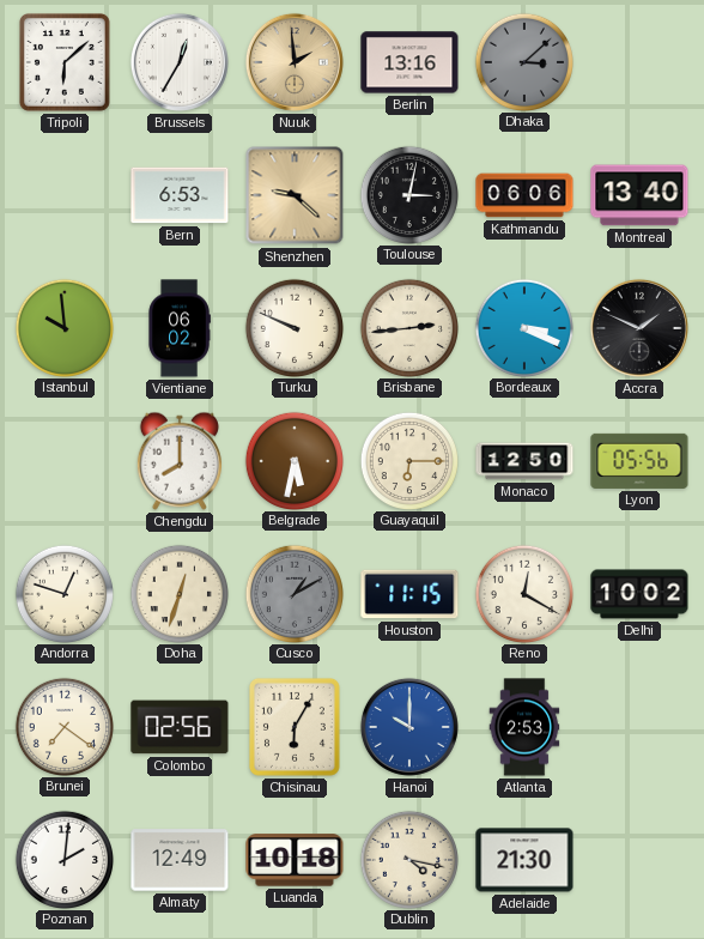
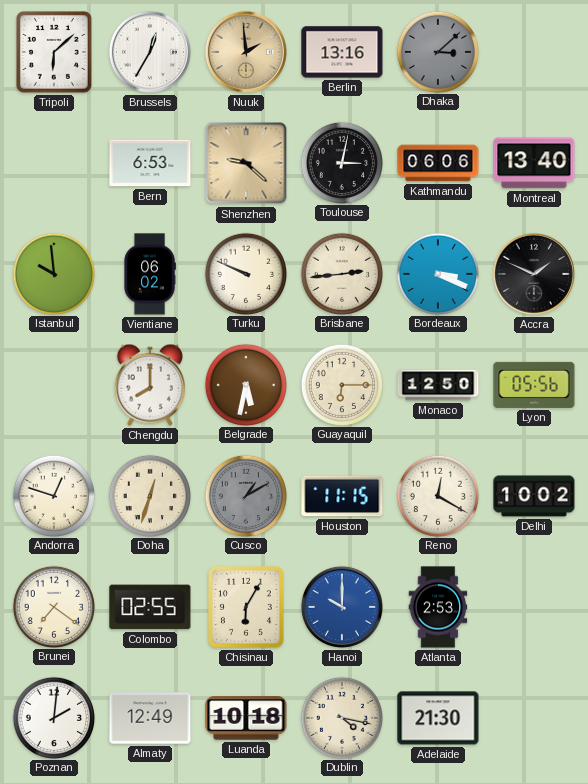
Colombo: 02:56 -> 02:55
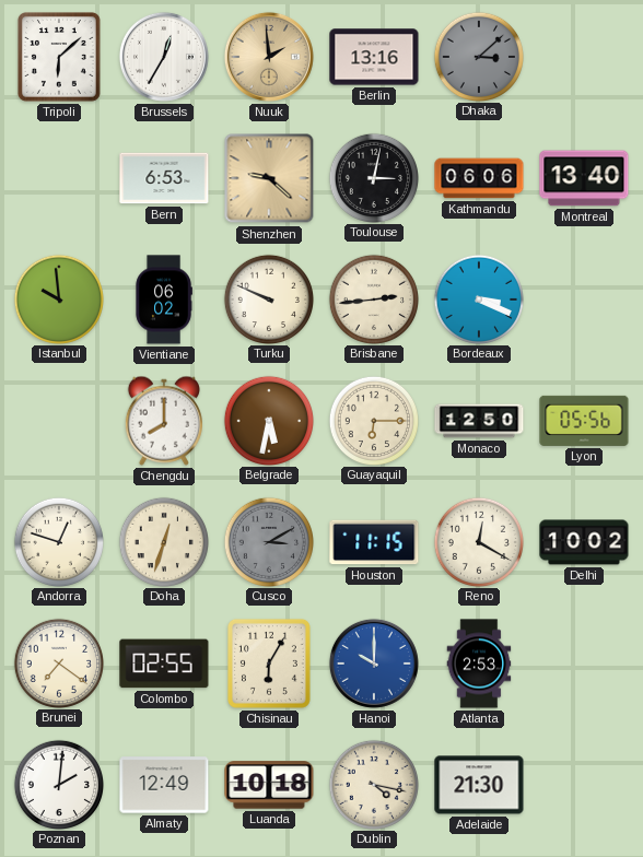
Accra: 1:49 -> none
Cusco: 1:10 -> 3:10
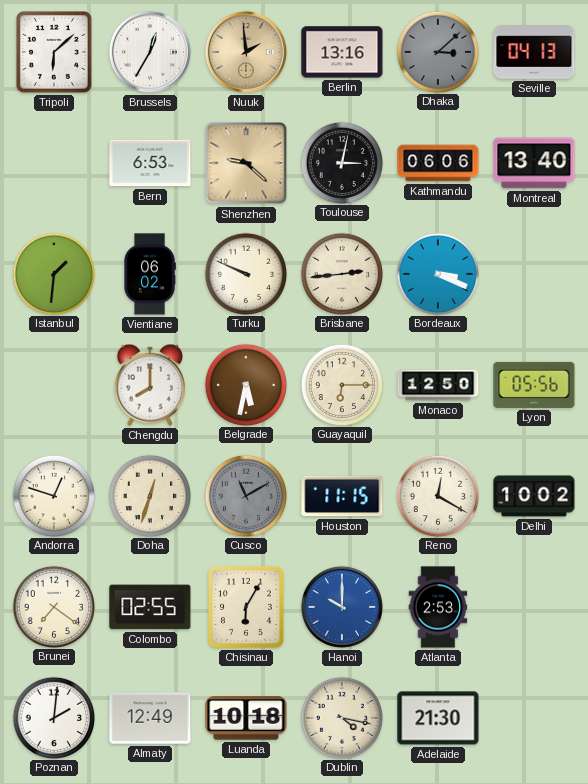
Seville: none -> 04:13
Istanbul: 9:59 -> 1:31
Cusco: 3:10 -> 11:10
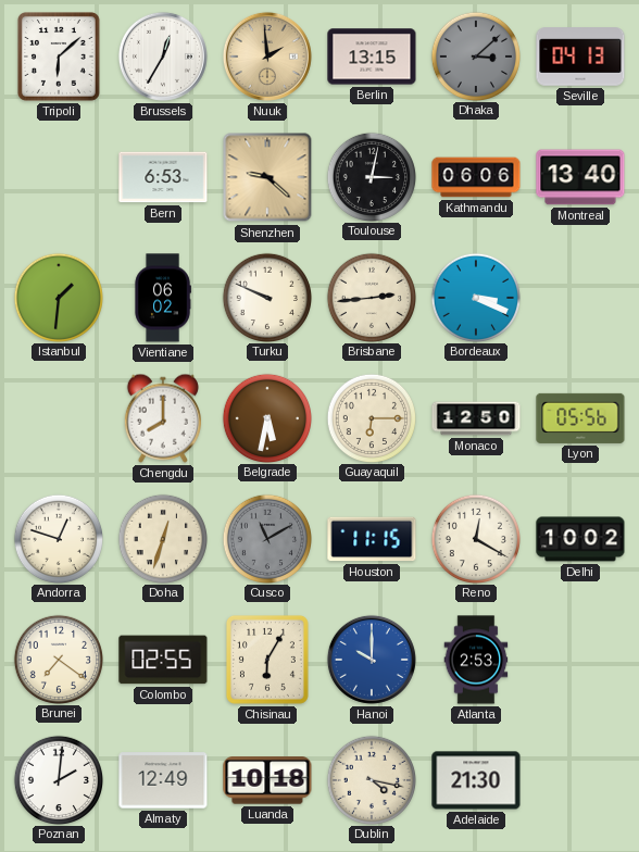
Berlin: 13:16 -> 13:15
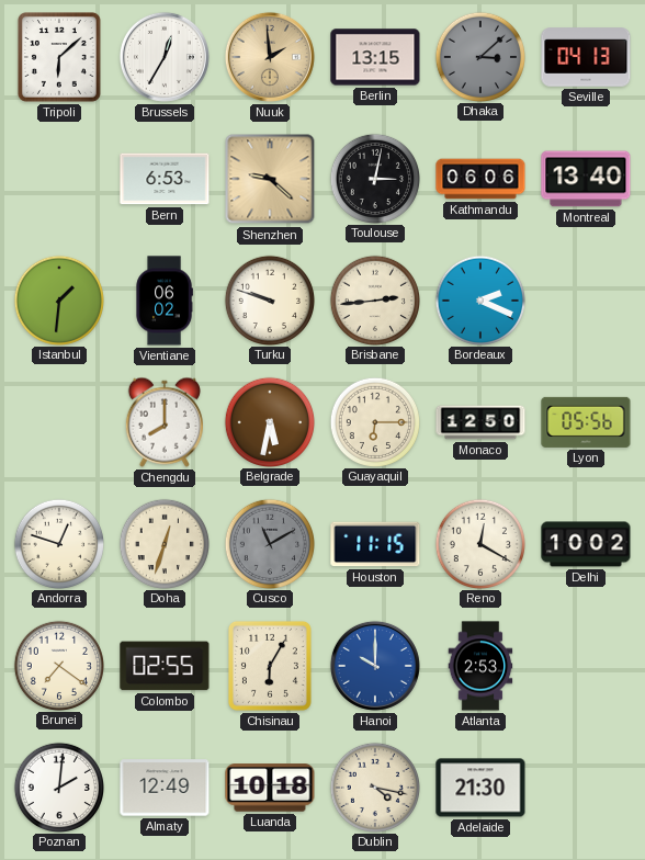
Turku: 9:49 -> 9:48
Bordeaux: 3:19 -> 2:19
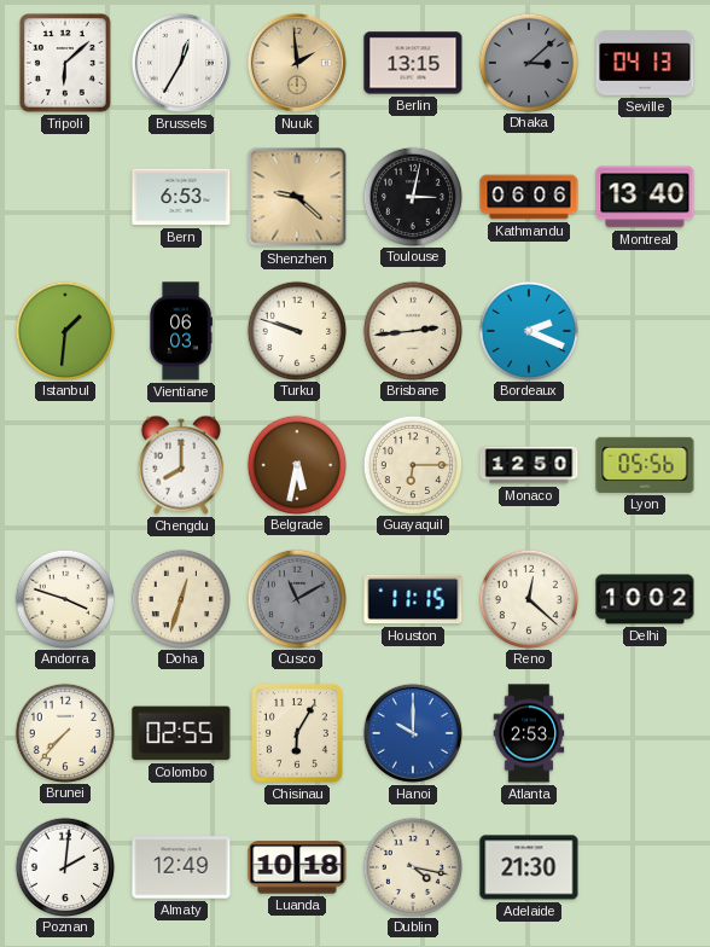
Vientiane: 06:02 -> 06:03
Andorra: 12:48 -> 3:48
Reno: 12:20 -> 12:22
Brunei: 7:21 -> 7:37
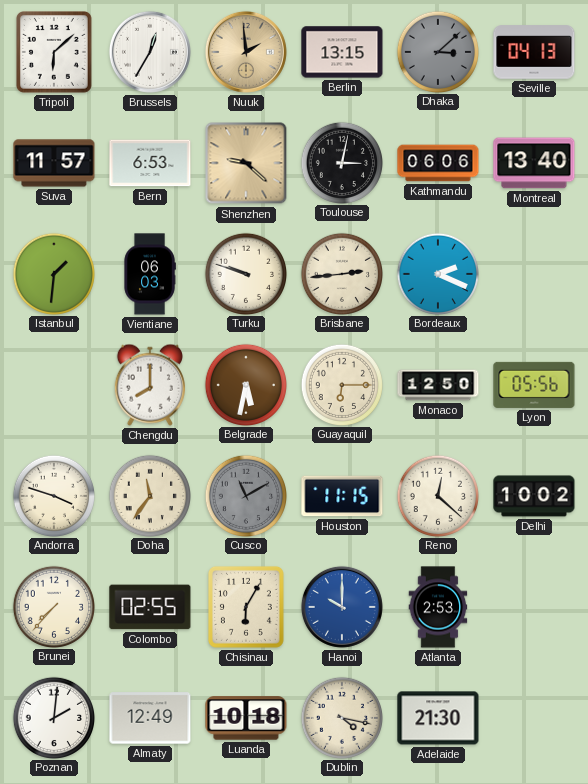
Suva: none -> 11:57
Doha: 12:33 -> 11:36
